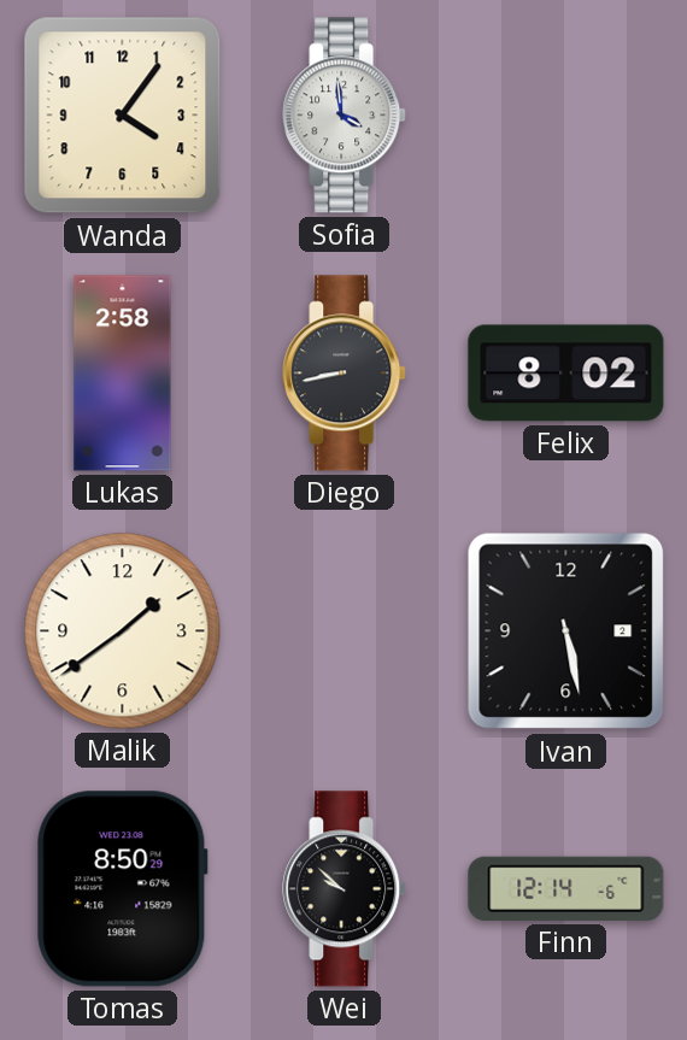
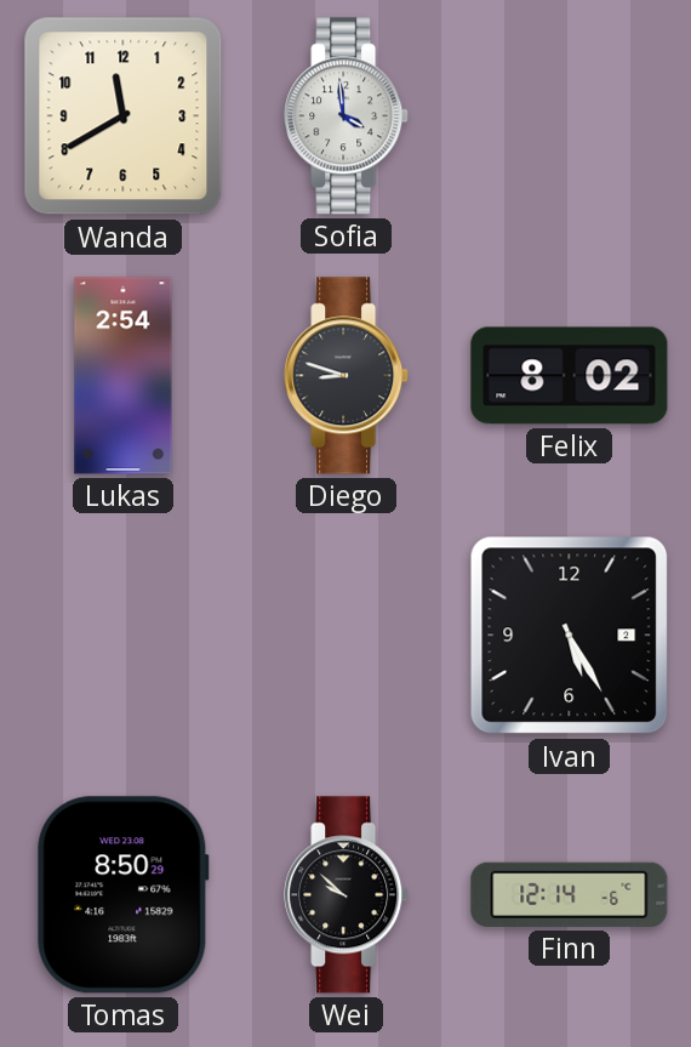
Wanda: 4:06 -> 11:40
Lukas: 2:58 -> 2:54
Diego: 8:43 -> 8:48
Malik: 1:39 -> none
Ivan: 5:28 -> 5:25
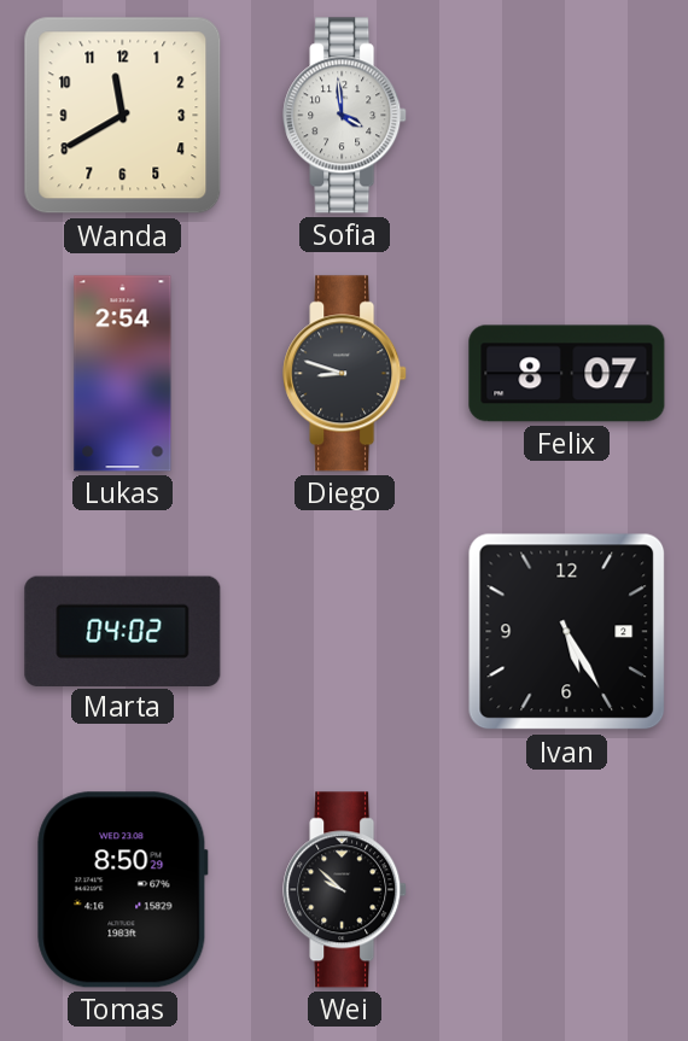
Felix: 8:02 -> 8:07
Marta: none -> 04:02
Finn: 12:14 -> none
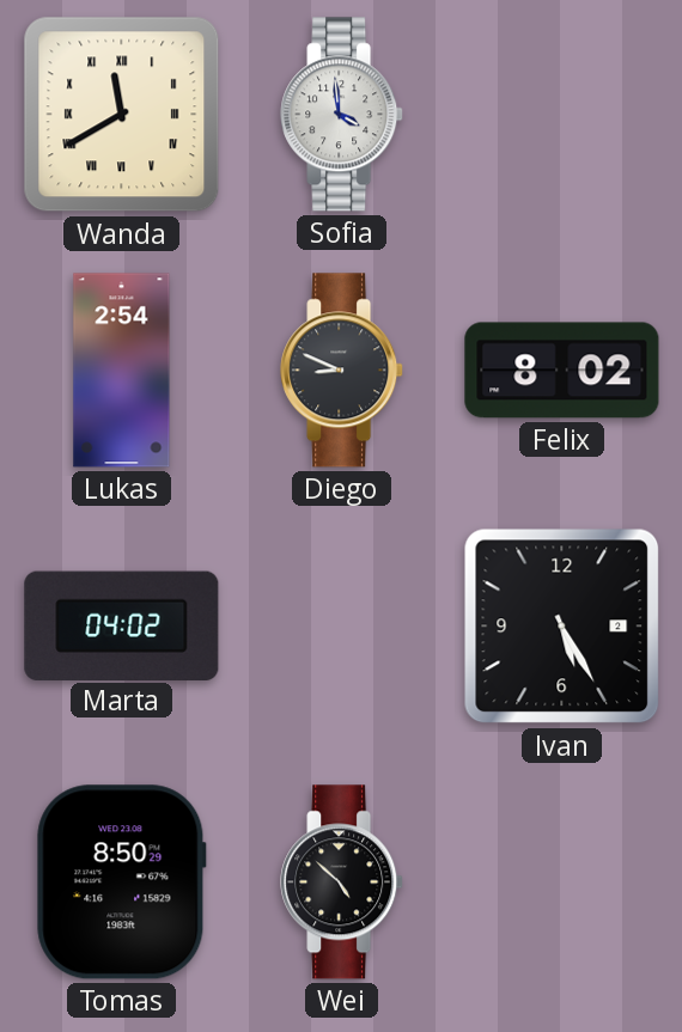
Wanda numerals: Arabic -> Roman
Diego: 8:48 -> 8:49
Felix: 8:07 -> 8:02
Wei: 9:52 -> 4:52
